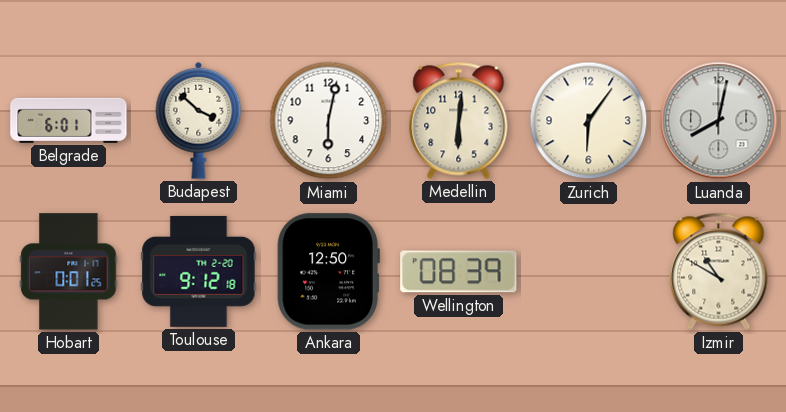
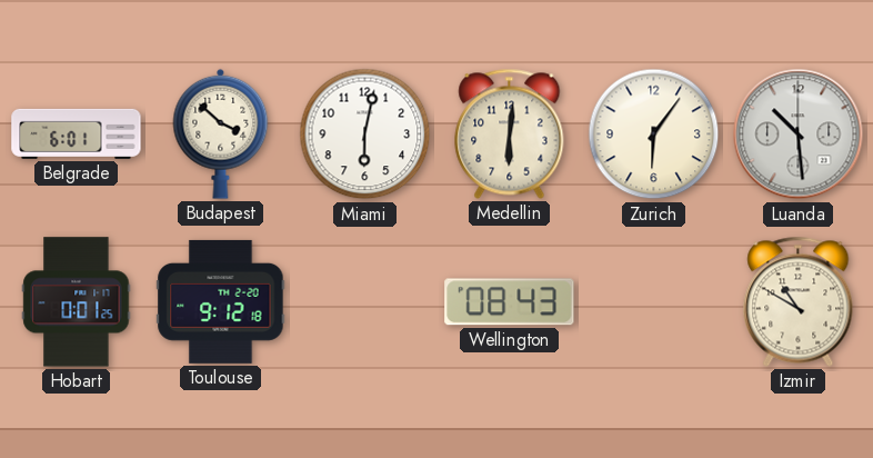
Luanda: 8:02 -> 10:29
Ankara: 12:50 -> none
Wellington: 08:39 -> 08:43
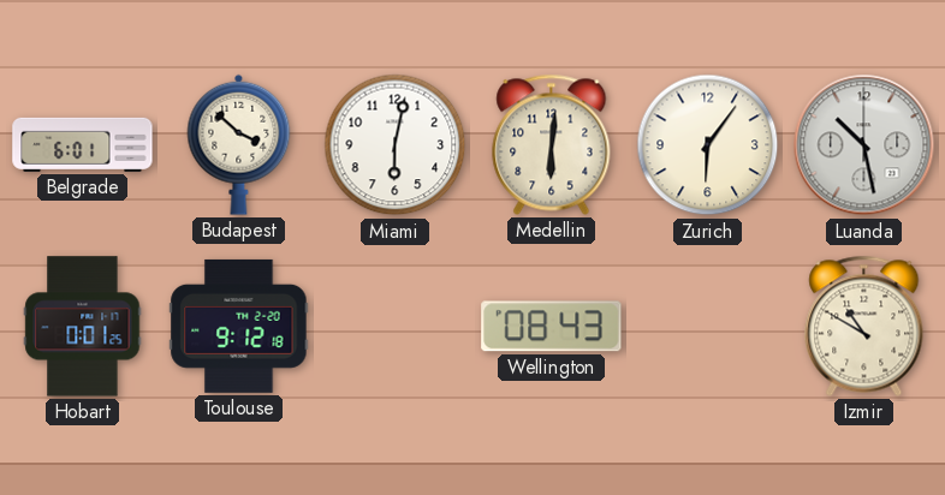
Luanda: 10:29 -> 10:28
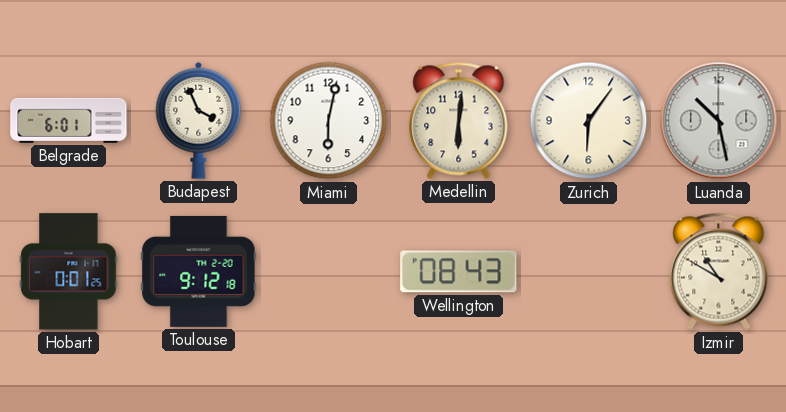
Budapest: 3:52 -> 3:56
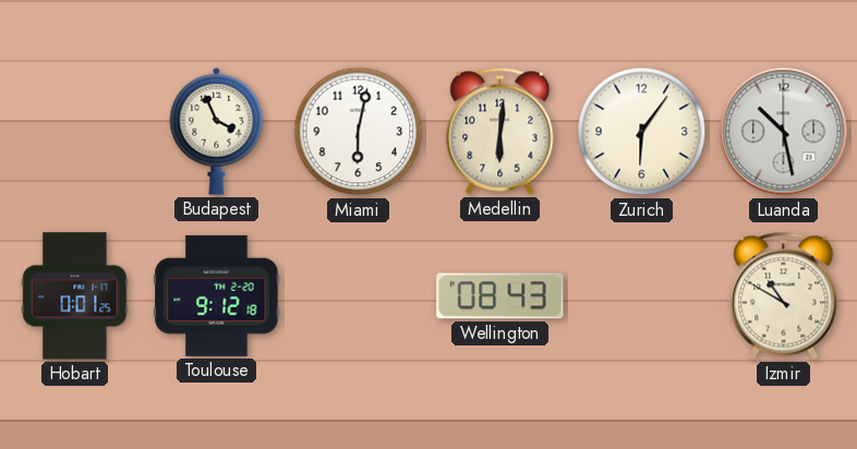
Belgrade: 6:01 -> none
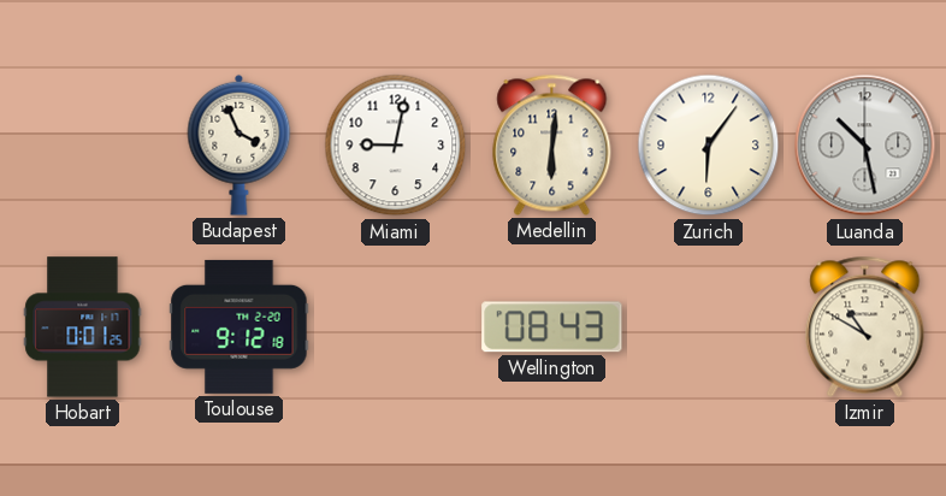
Miami: 6:02 -> 9:02
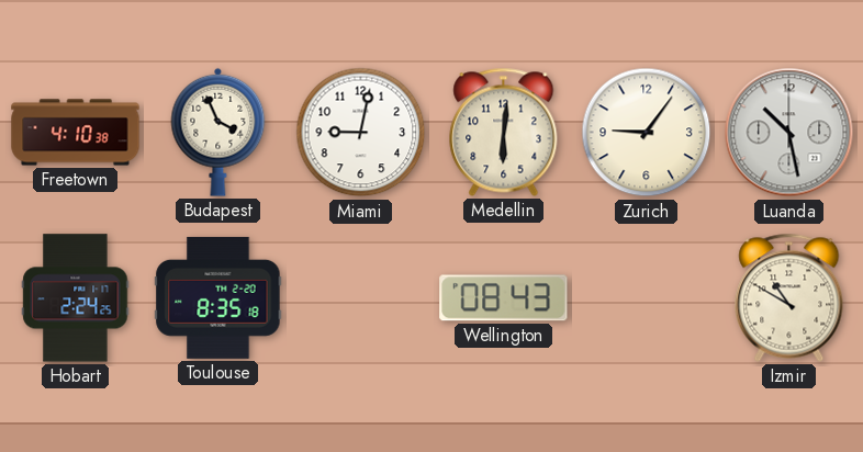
Freetown: none -> 4:10
Zurich: 6:06 -> 9:06
Hobart: 0:01 -> 2:24
Toulouse: 9:12 -> 8:35
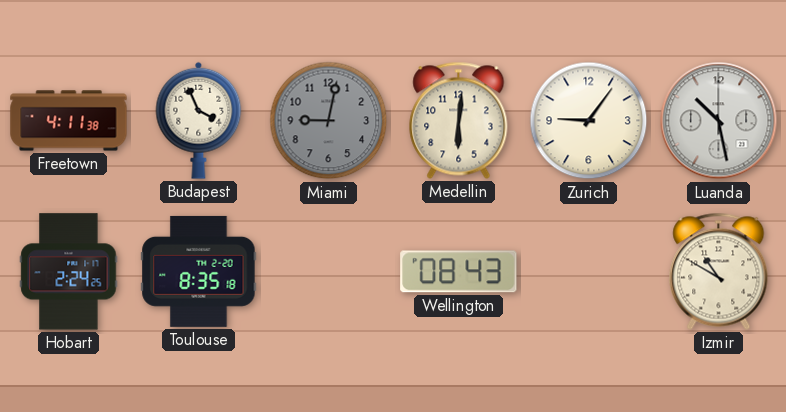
Freetown: 4:10 -> 4:11
Miami dial: white -> grey
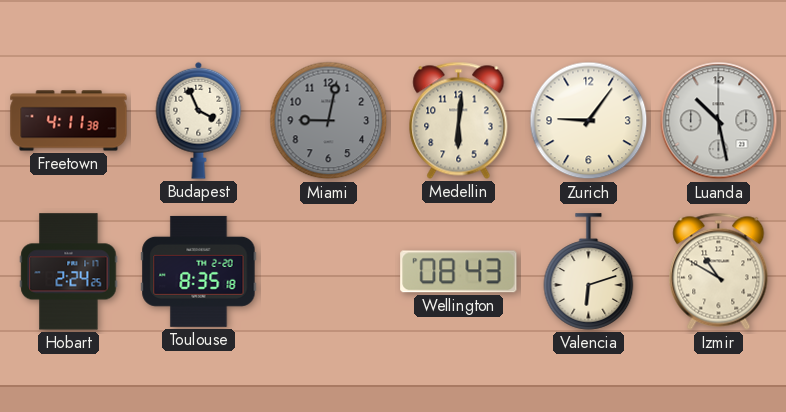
Valencia: none -> 6:12
